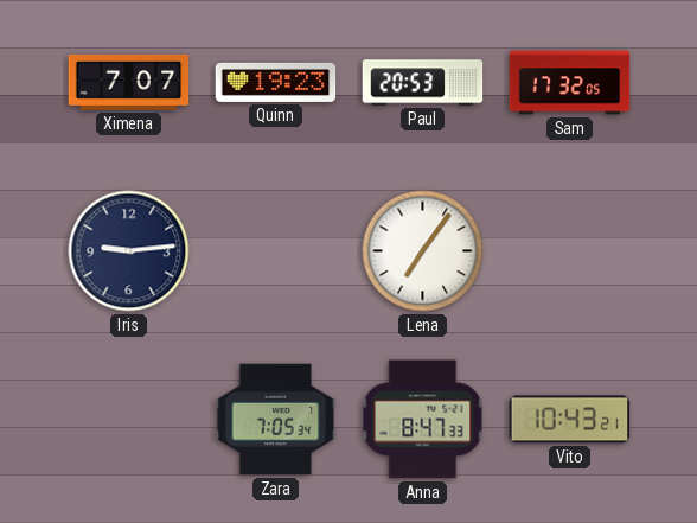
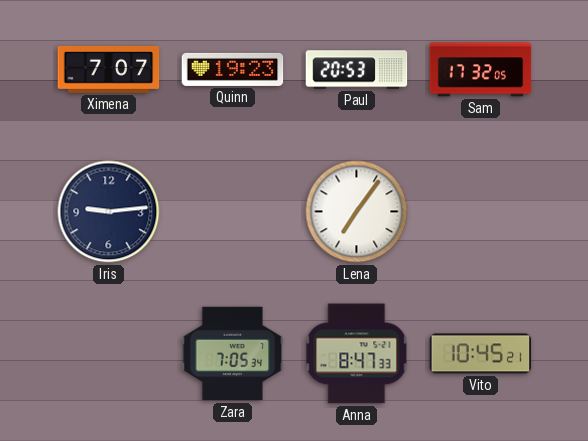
Vito: 10:43 -> 10:45
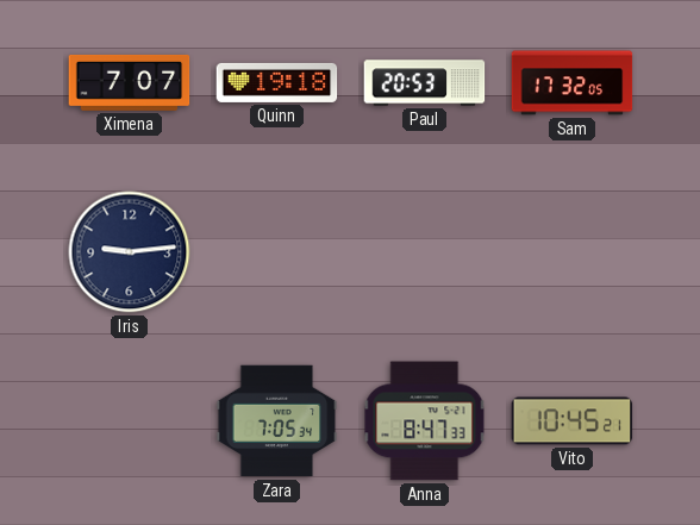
Quinn: 19:23 -> 19:18
Lena: 7:06 -> none
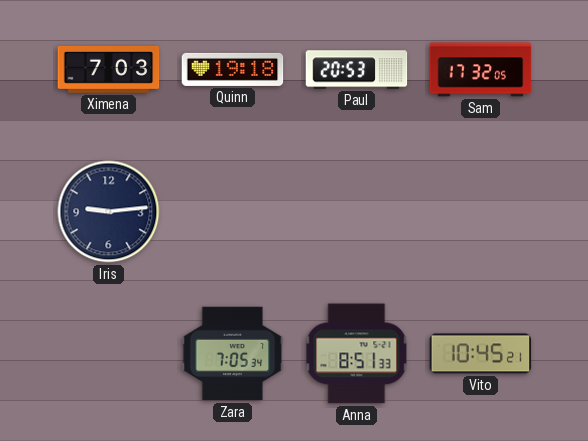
Ximena: 7:07 -> 7:03
Anna: 8:47 -> 8:51
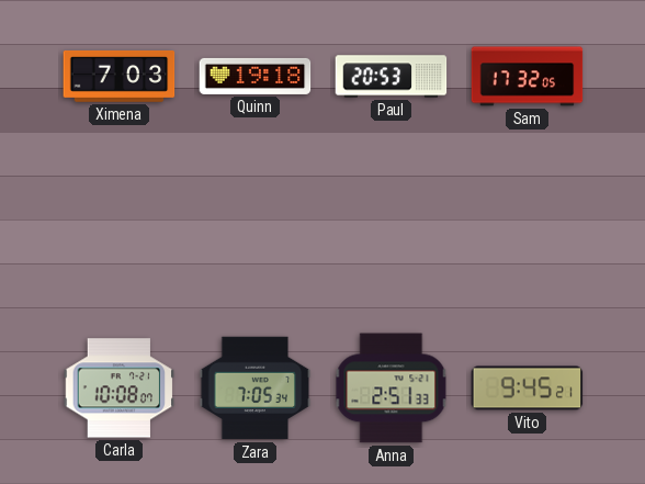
Iris: 9:14 -> none
Carla: none -> 10:08
Anna: 8:51 -> 2:51
Vito: 10:45 -> 9:45
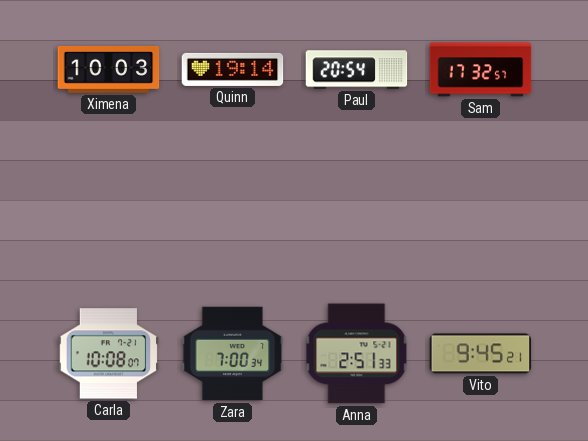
Ximena: 7:03 -> 10:03
Quinn: 19:18 -> 19:14
Paul: 20:53 -> 20:54
Sam: 17:32:05 -> 17:32:57
Zara: 7:05 -> 7:00
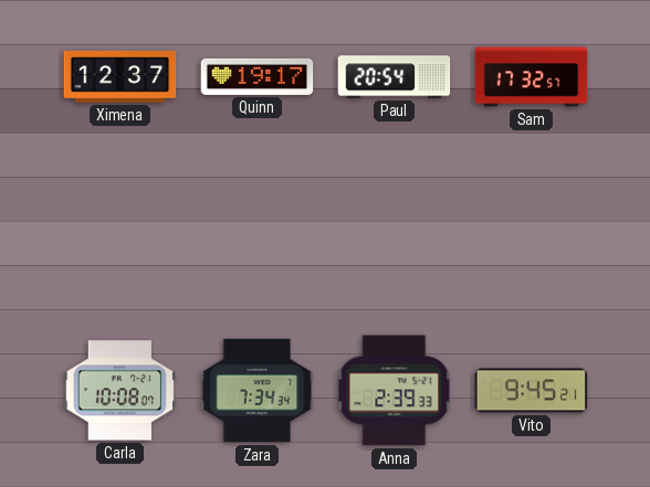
Ximena: 10:03 -> 12:37
Quinn: 19:14 -> 19:17
Zara: 7:00 -> 7:34
Anna: 2:51 -> 2:39
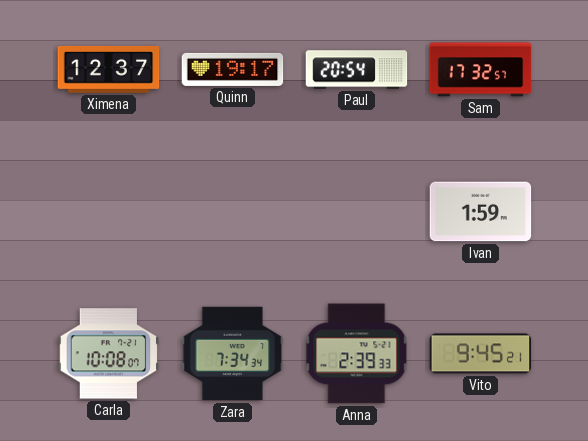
Ivan: none -> 1:59
